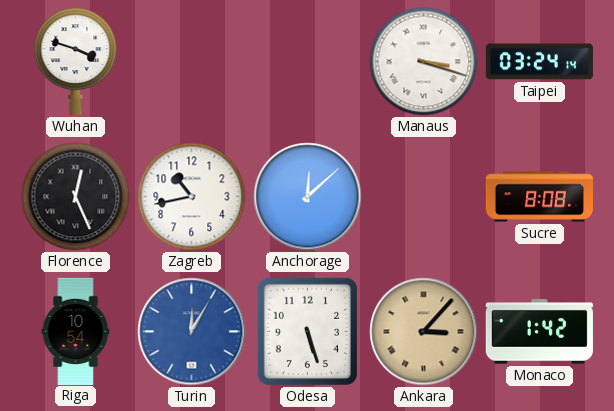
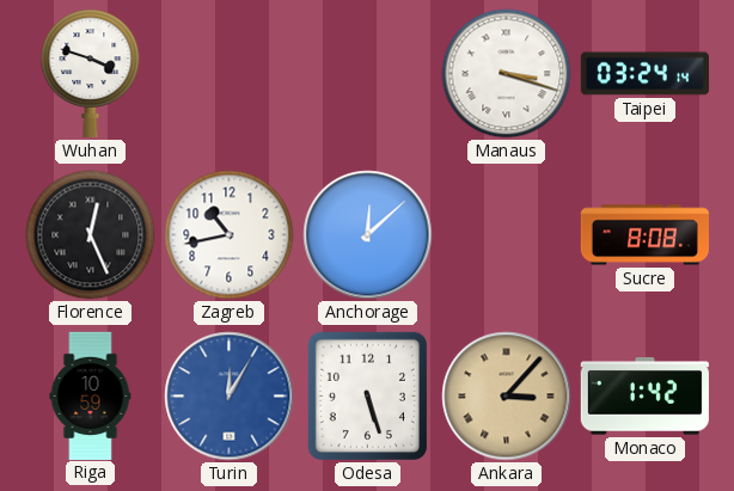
Riga: 10:54 -> 10:59
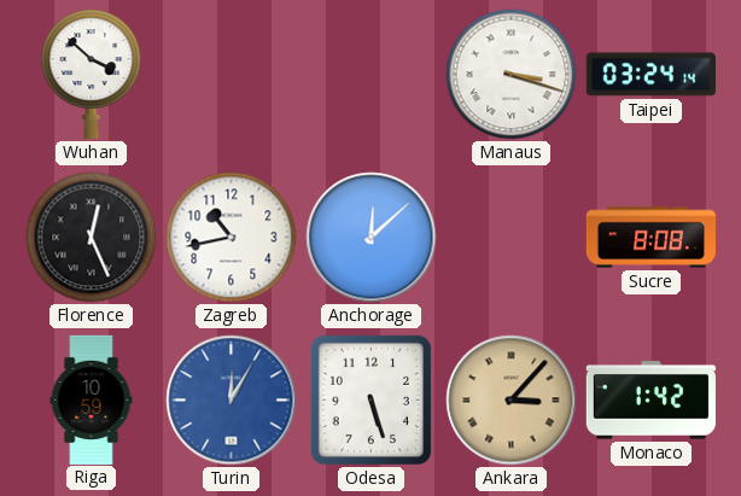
Wuhan: 3:48 -> 3:52
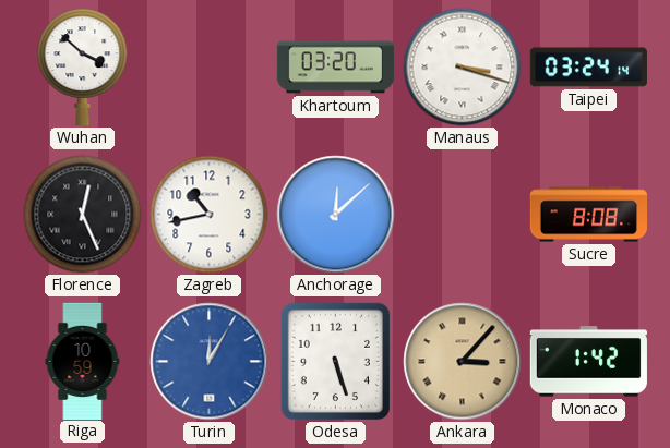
Khartoum: none -> 03:20
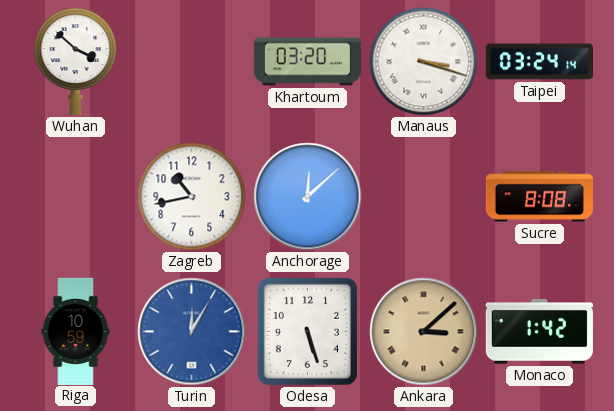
Florence: 12:26 -> none
Ankara: 3:07 -> 3:08
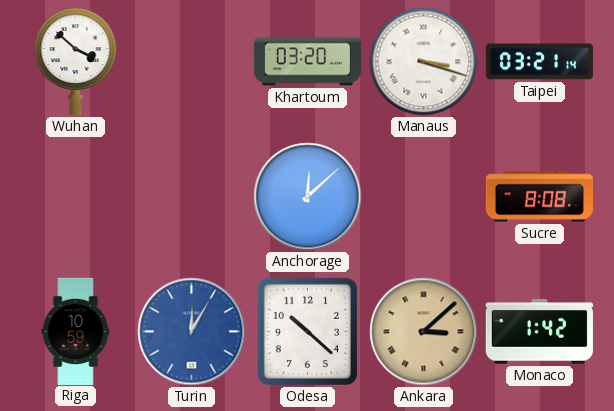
Taipei: 03:24 -> 03:21
Zagreb: 10:43 -> none
Odesa: 5:27 -> 10:22
